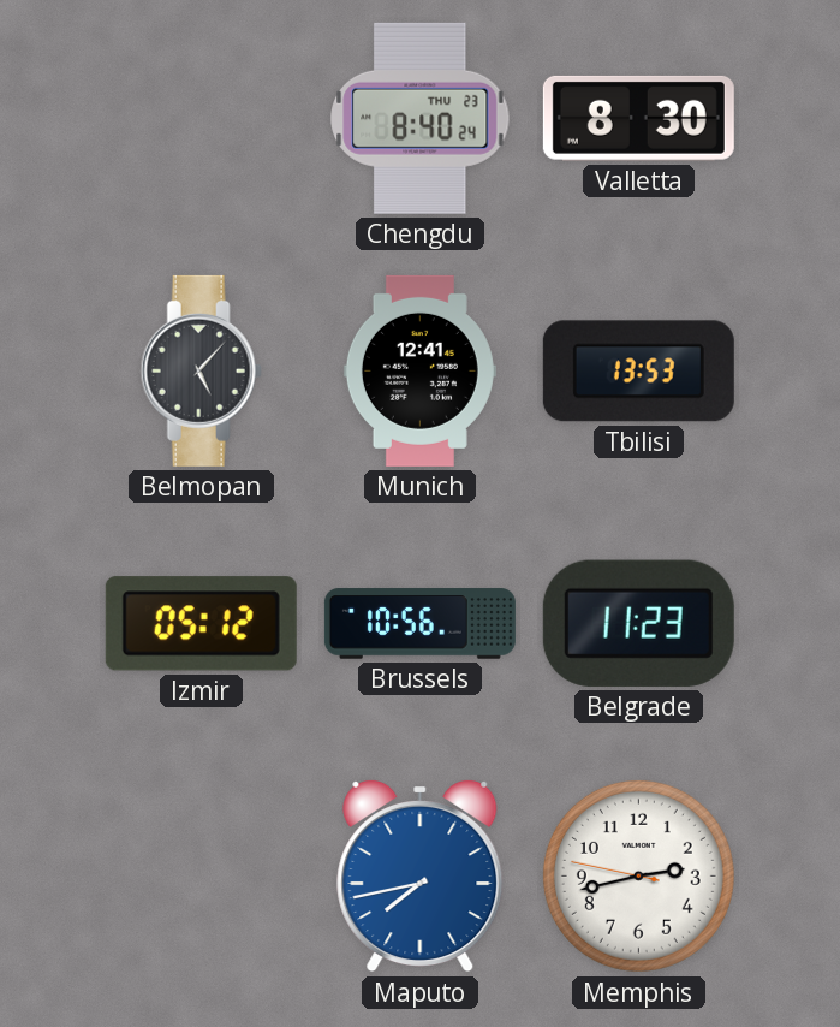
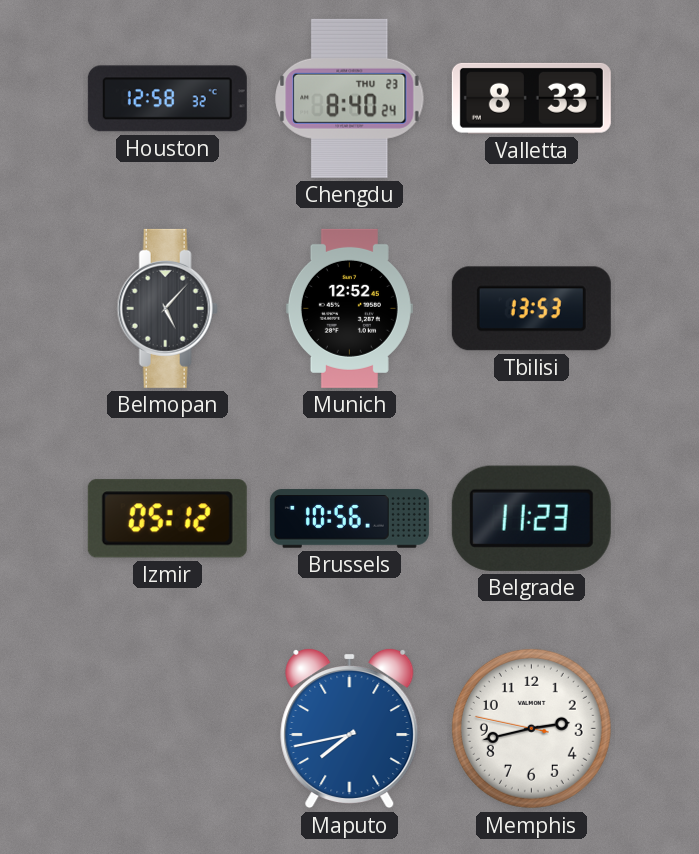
Houston: none -> 12:58
Valletta: 8:30 -> 8:33
Munich: 12:41 -> 12:52
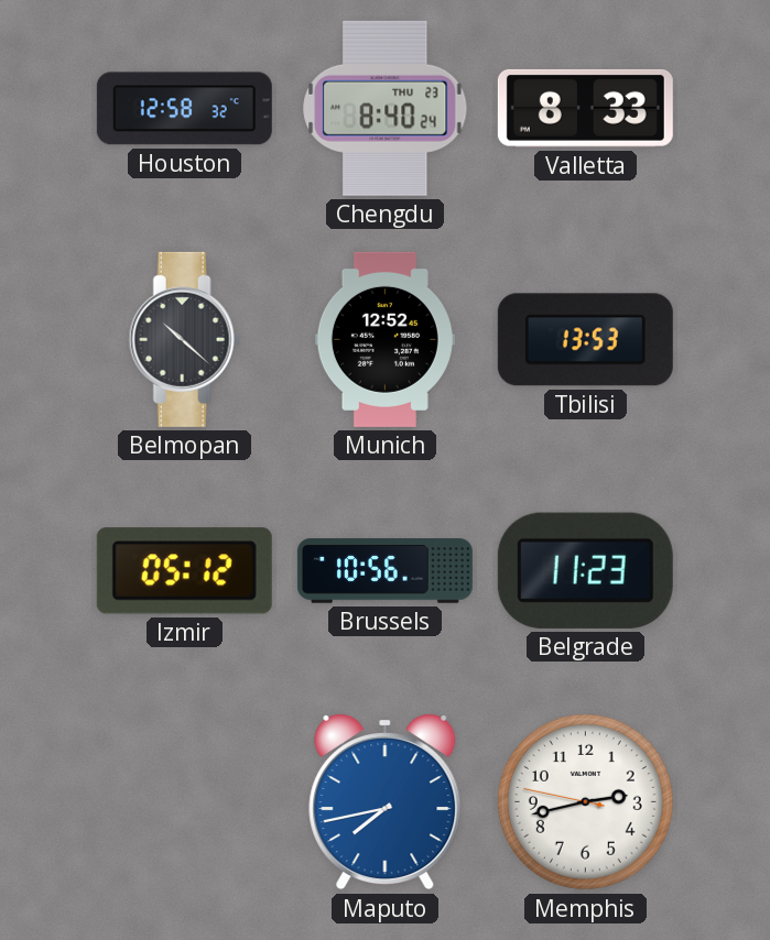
Belmopan: 5:07 -> 10:22
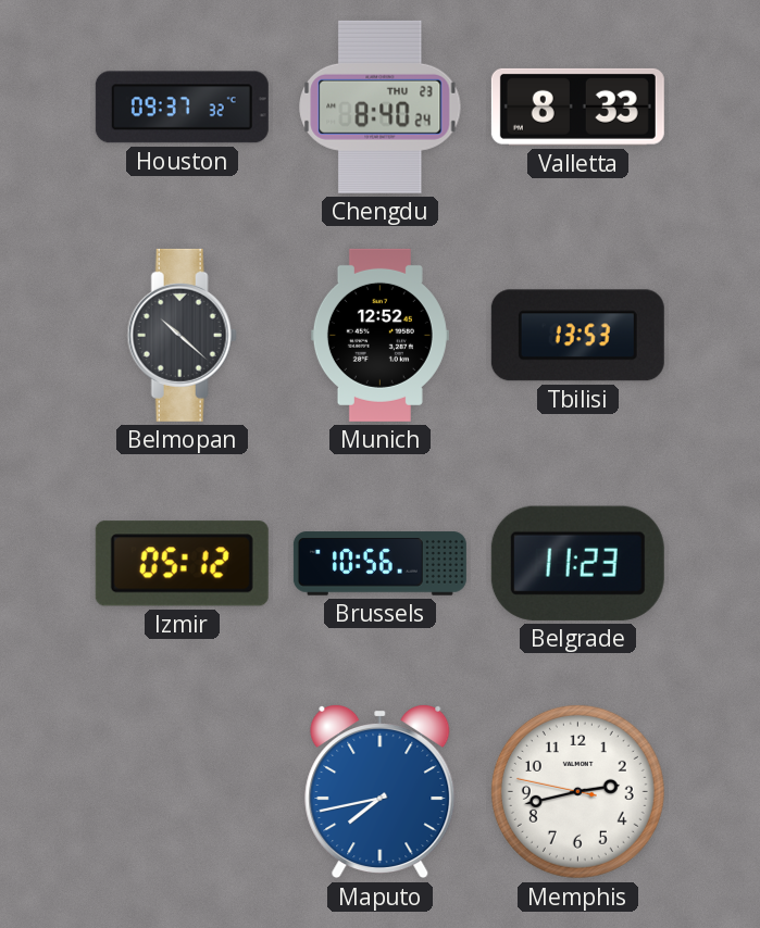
Houston: 12:58 -> 09:37
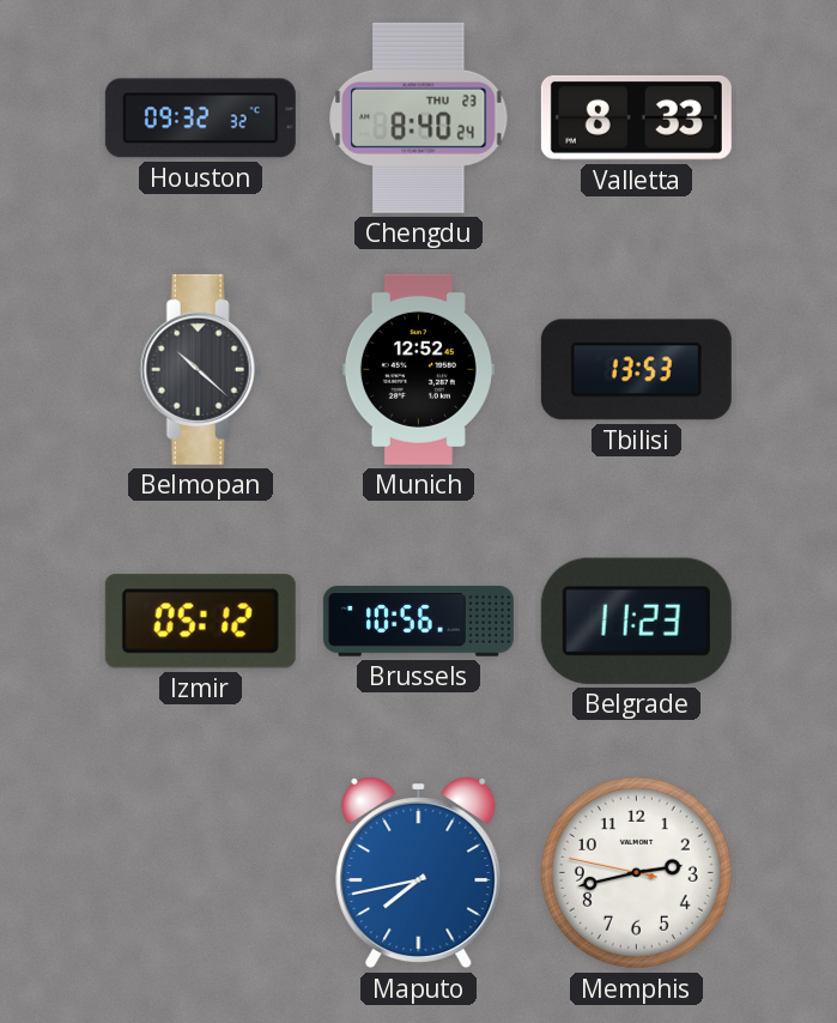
Houston: 09:37 -> 09:32
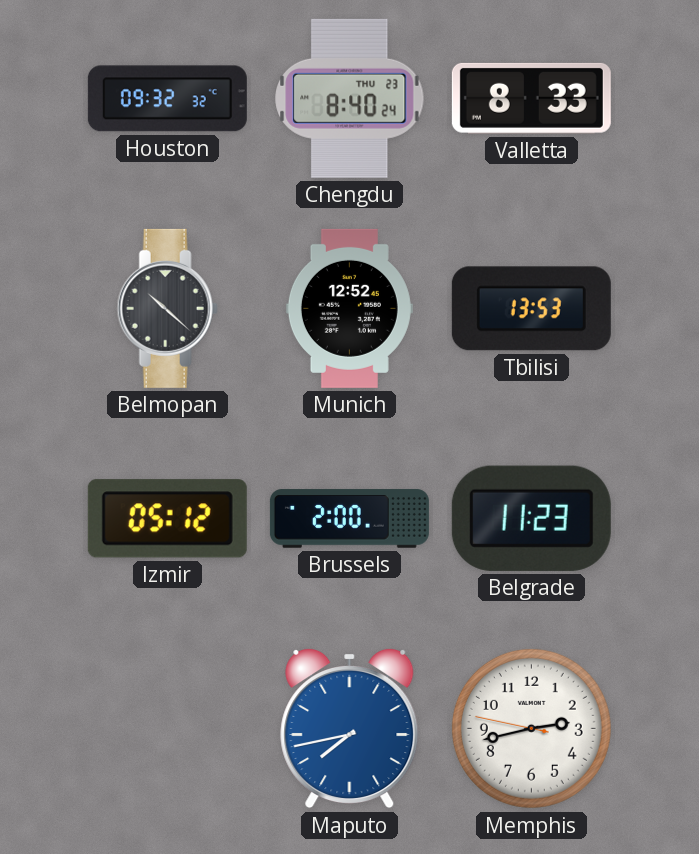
Brussels: 10:56 -> 2:00
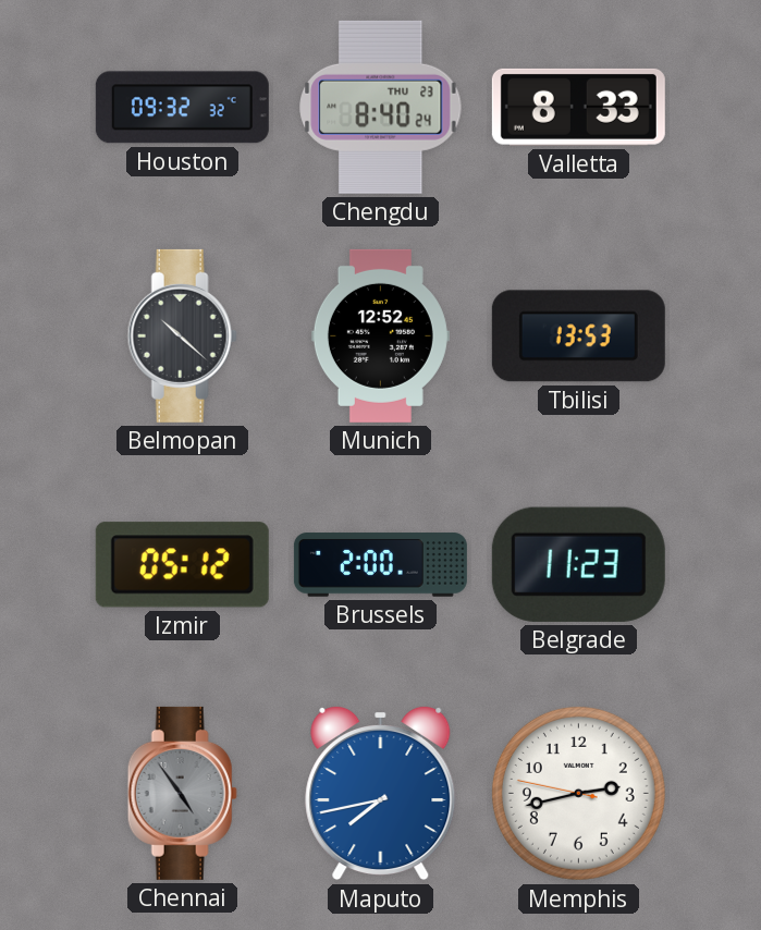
Chennai: none -> 4:54
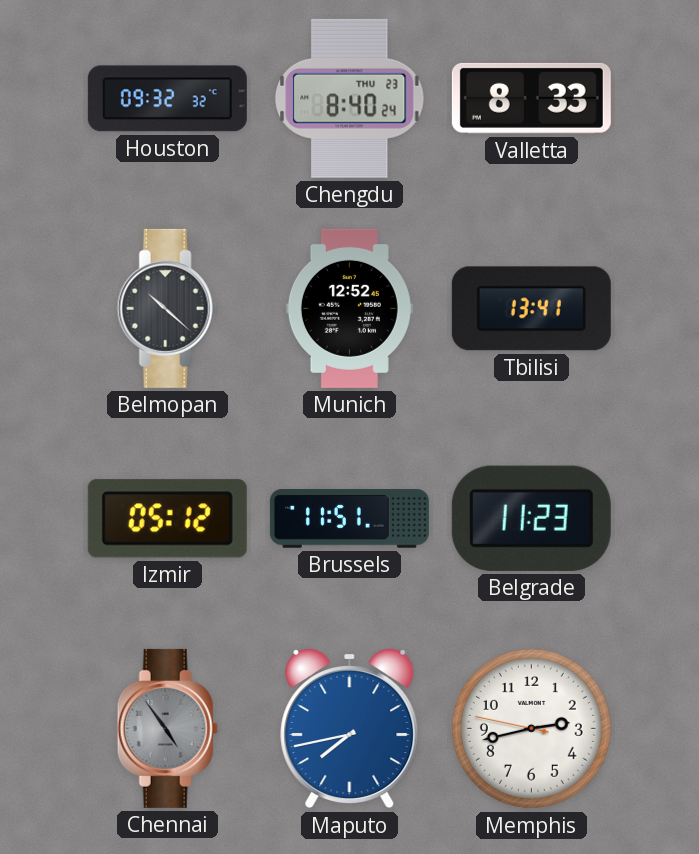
Tbilisi: 13:53 -> 13:41
Brussels: 2:00 -> 11:51
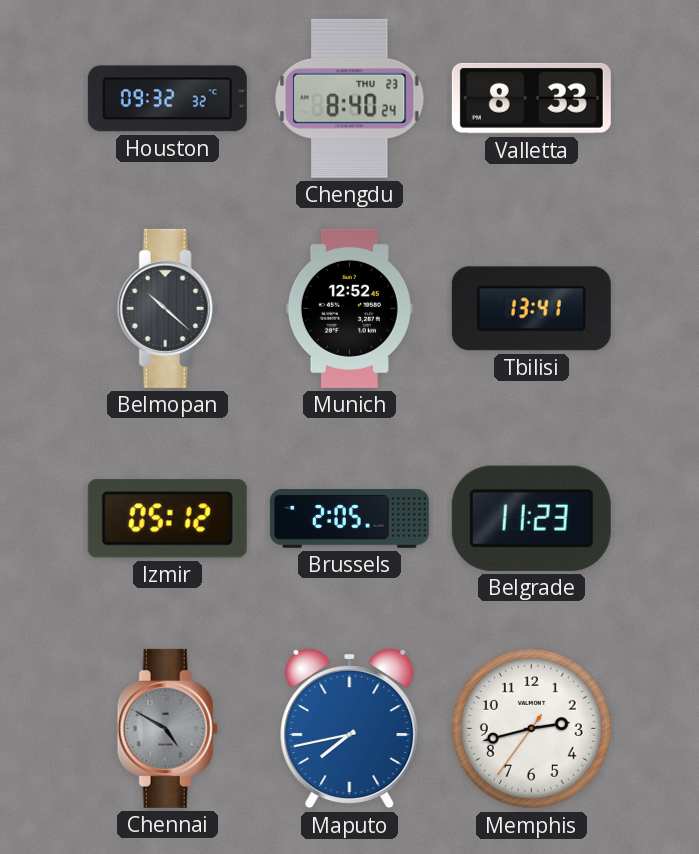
Brussels: 11:51 -> 2:05
Chennai: 4:54 -> 4:50
Memphis: 2:42:47 -> 2:42:36
